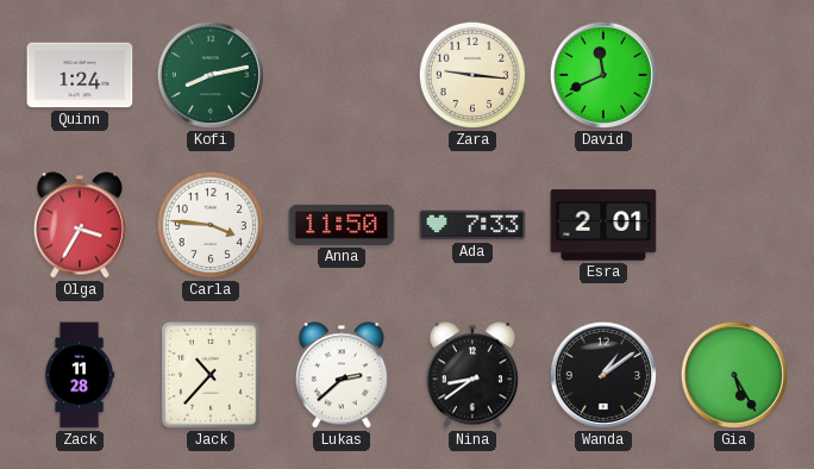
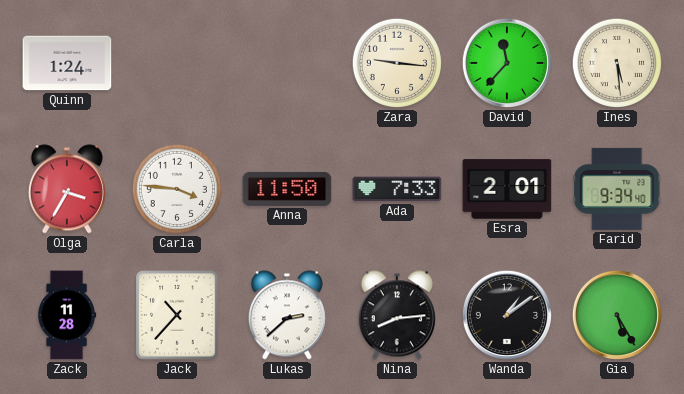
Kofi: 8:13 -> none
David: 11:41 -> 11:37
Ines: none -> 5:29
Farid: none -> 9:34
Nina: 8:39 -> 8:14
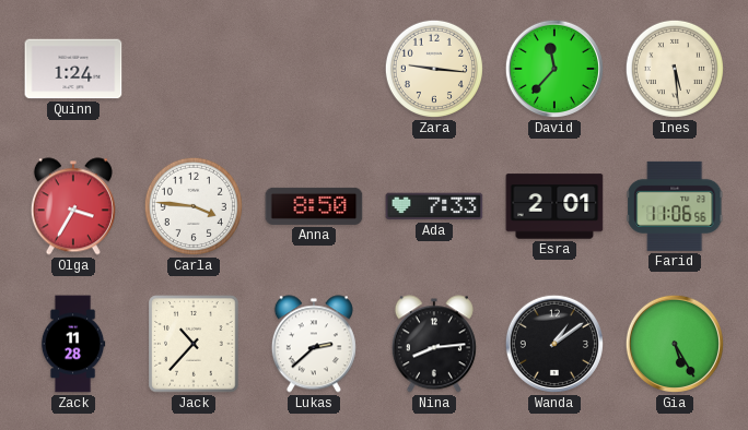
Anna: 11:50 -> 8:50
Farid: 9:34 -> 11:06
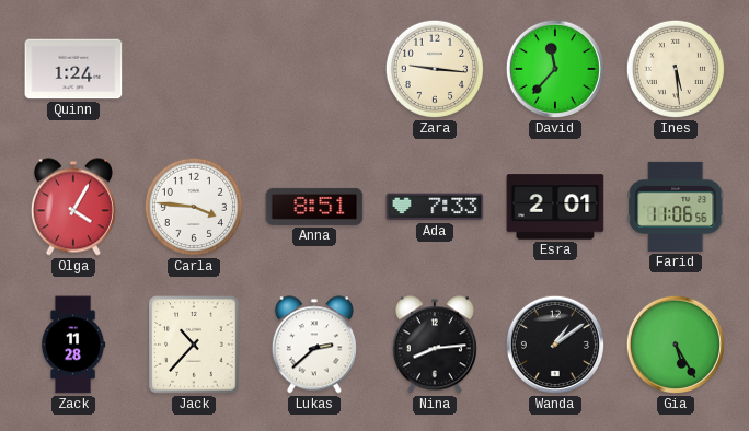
Olga: 3:35 -> 4:05
Anna: 8:50 -> 8:51
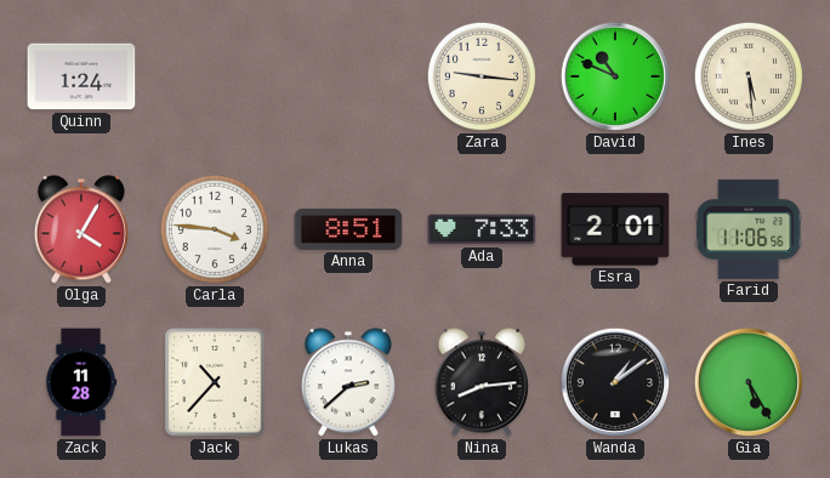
David: 11:37 -> 10:49
